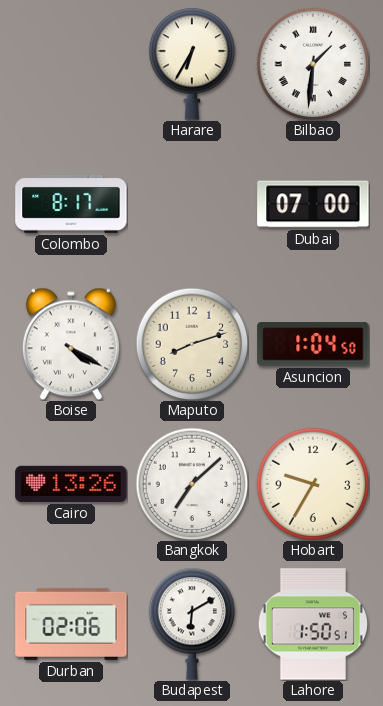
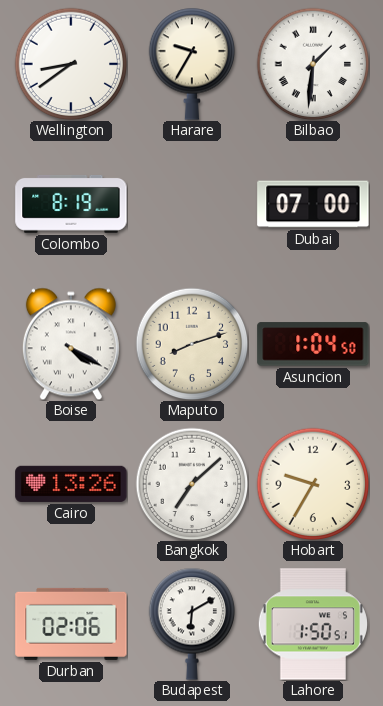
Wellington: none -> 8:39
Harare: 6:35 -> 9:35
Colombo: 8:17 -> 8:19
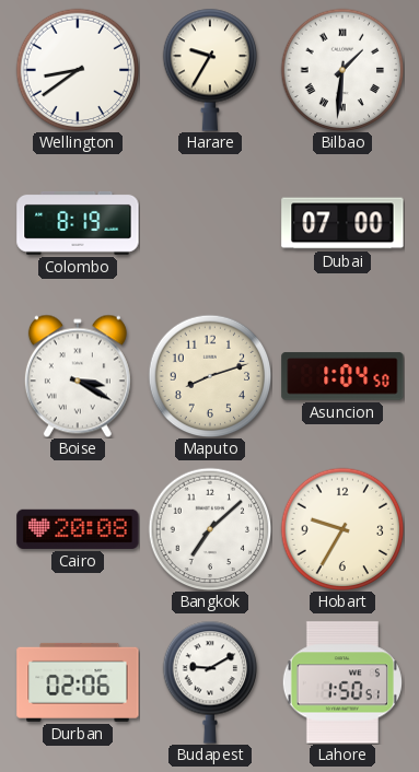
Boise: 4:20 -> 3:20
Cairo: 13:26 -> 20:08
Budapest: 6:10 -> 9:10
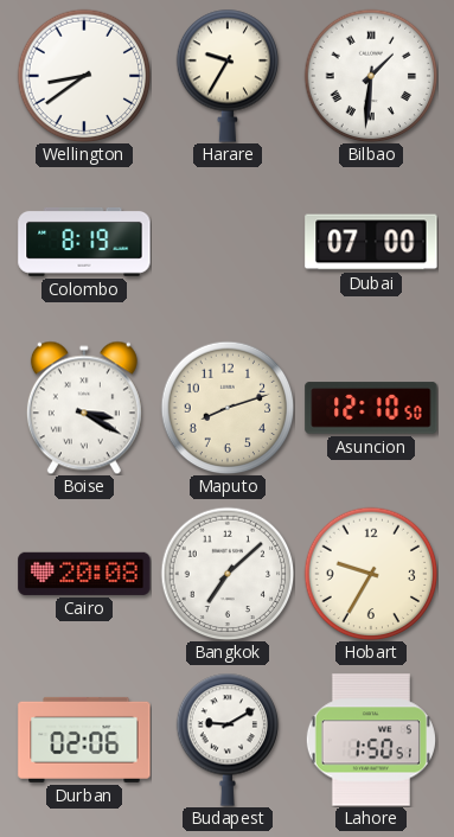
Asuncion: 1:04 -> 12:10
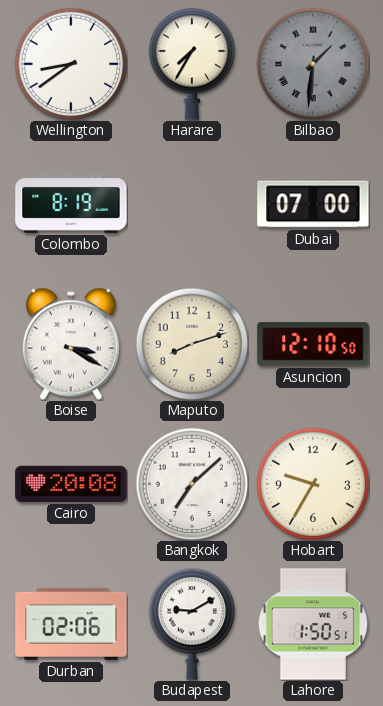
Harare: 9:35 -> 7:35
Bilbao dial: white -> grey
